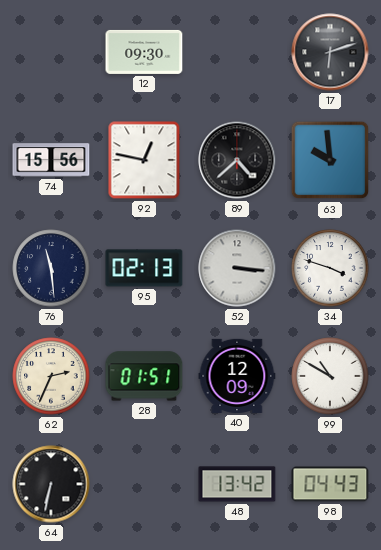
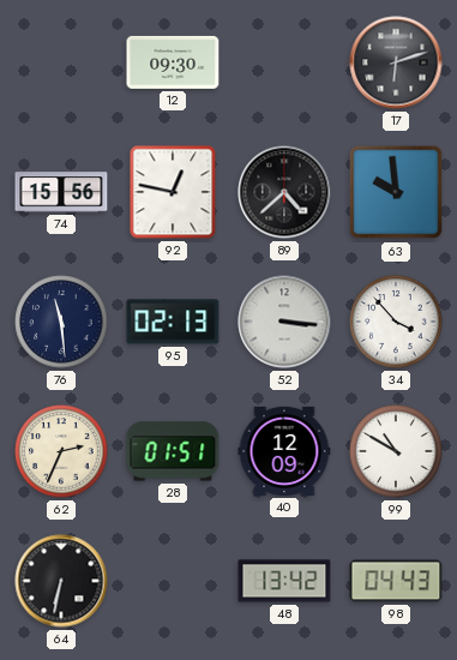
34: 3:48 -> 3:53
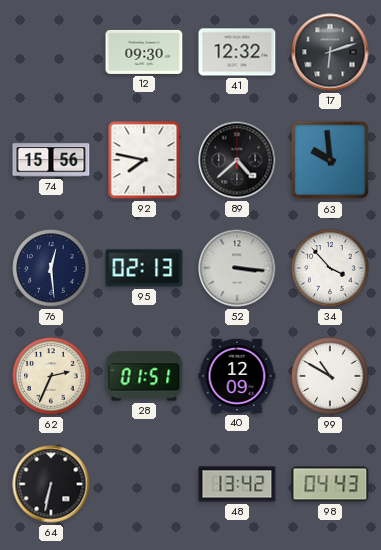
41: none -> 12:32
92: 12:47 -> 7:47
76: 11:29 -> 12:29
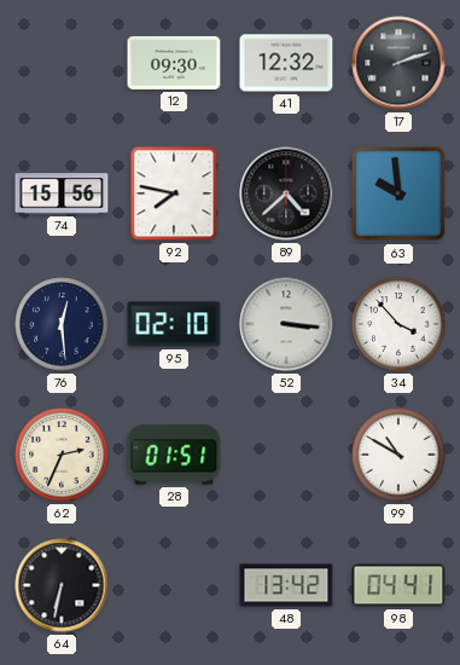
17: 6:12 -> 2:12
95: 02:13 -> 02:10
40: 12:09 -> none
98: 04:43 -> 04:41
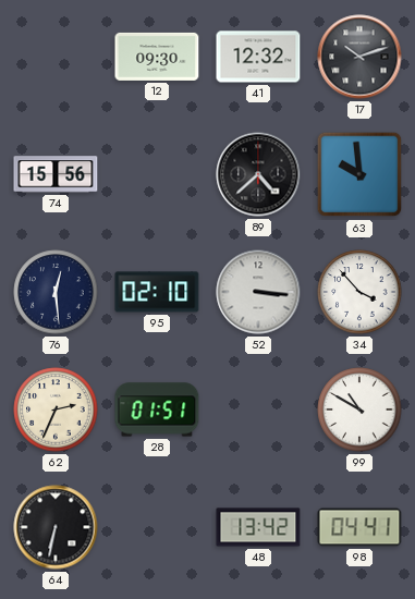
17: 2:12 -> 10:12
92: 7:47 -> none
